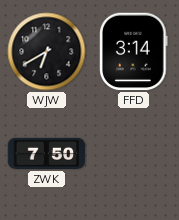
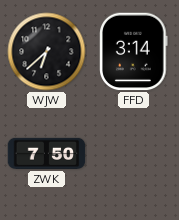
WJW: 6:40 -> 6:38
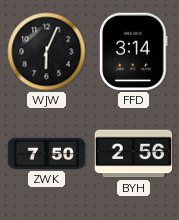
WJW: 6:38 -> 6:04
BYH: none -> 2:56
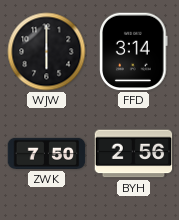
WJW: 6:04 -> 6:00
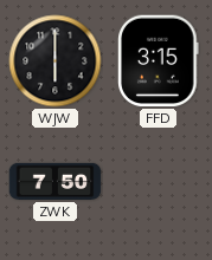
FFD: 3:14 -> 3:15
BYH: 2:56 -> none
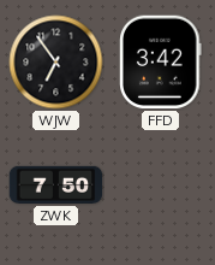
WJW: 6:00 -> 6:54
FFD: 3:15 -> 3:42
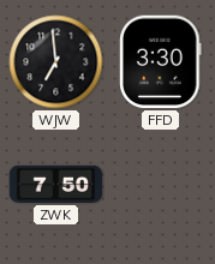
WJW: 6:54 -> 6:59
FFD: 3:42 -> 3:30
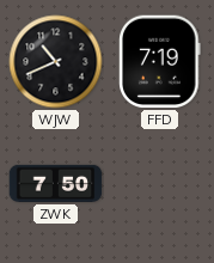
WJW: 6:59 -> 10:41
FFD: 3:30 -> 7:19
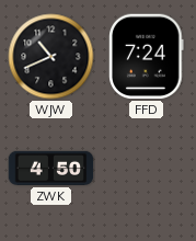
FFD: 7:19 -> 7:24
ZWK: 7:50 -> 4:50
